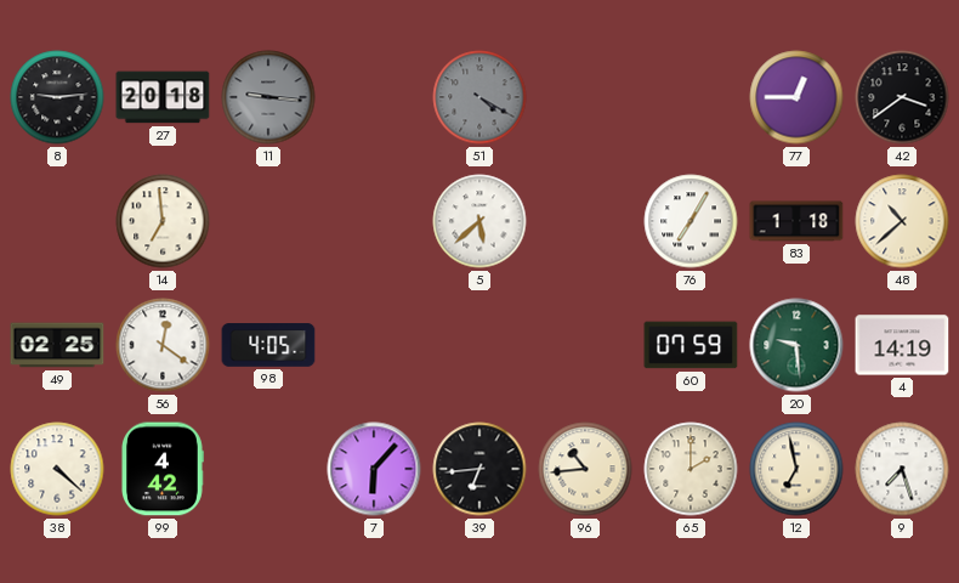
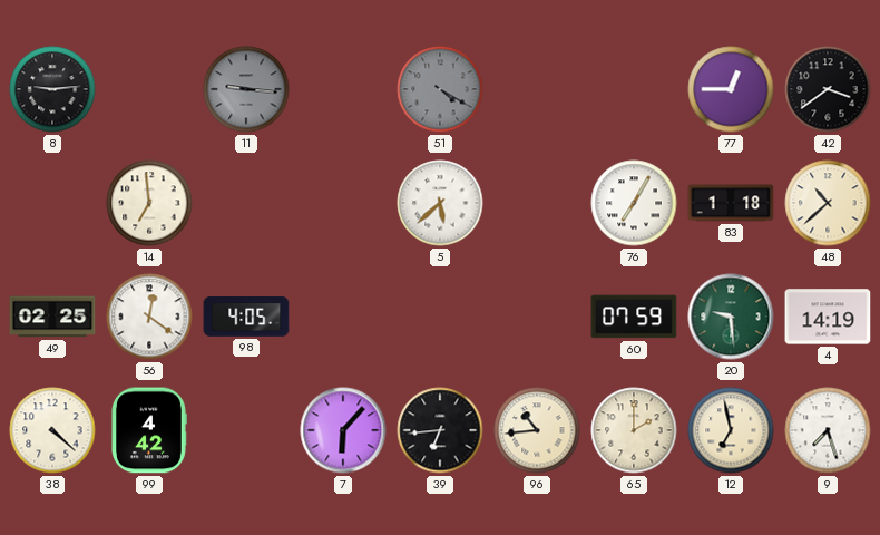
27: 20:18 -> none
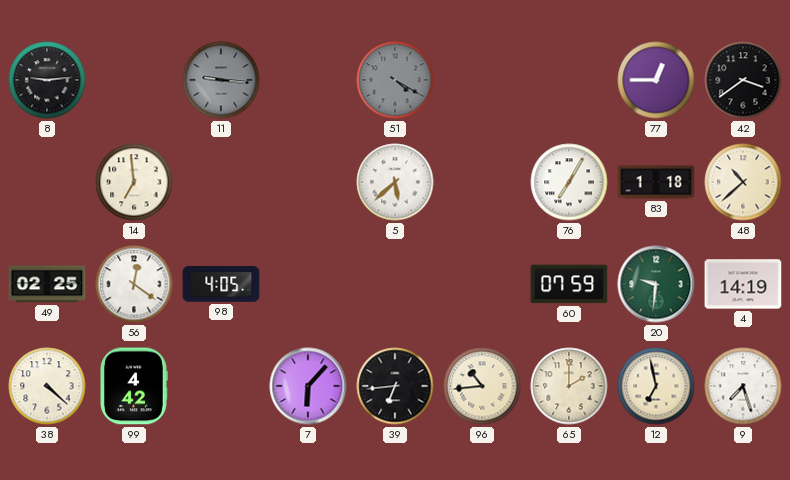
20: 9:29 -> 9:31
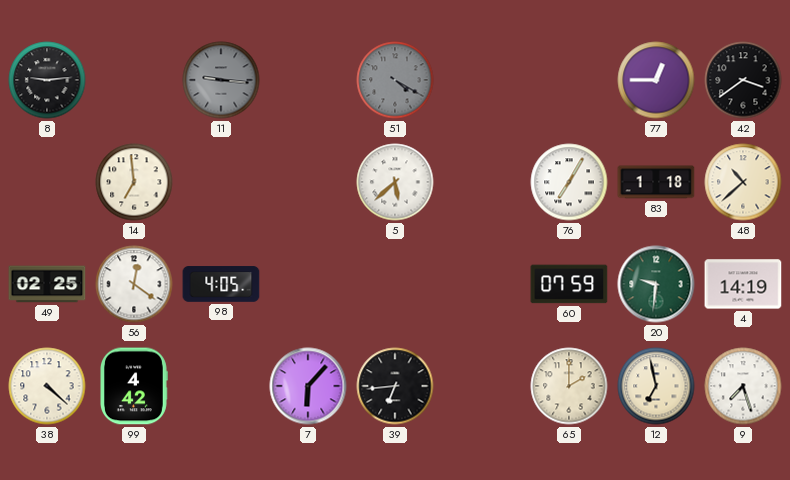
96: 10:44 -> none
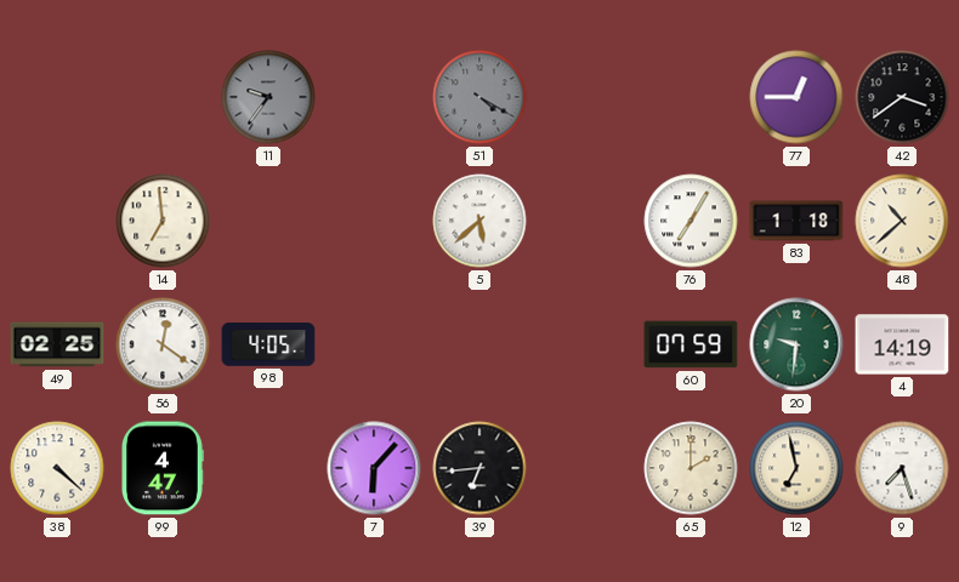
8: 9:14 -> none
11: 9:16 -> 9:36
99: 4:42 -> 4:47
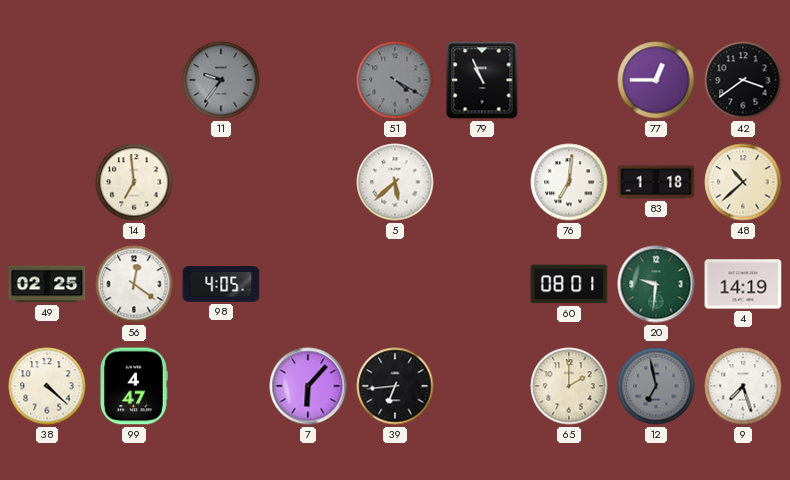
79: none -> 10:56
76: 7:05 -> 7:01
60: 07:59 -> 08:01
12 dial: cream -> grey
